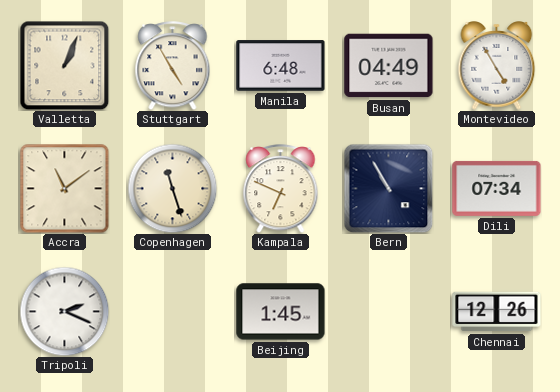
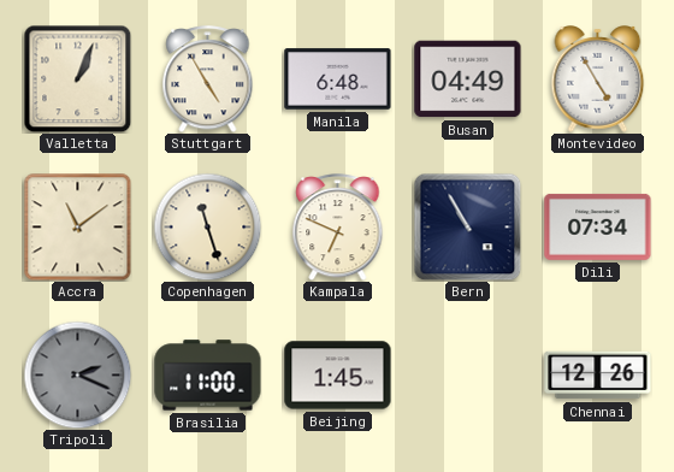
Tripoli dial: white -> grey
Brasilia: none -> 11:00
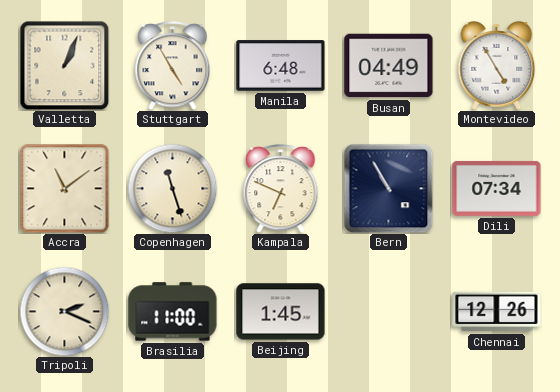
Tripoli dial: grey -> cream
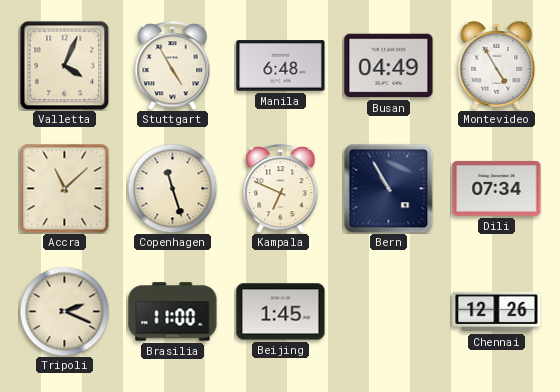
Valletta: 1:04 -> 4:04
Accra: 11:09 -> 11:08
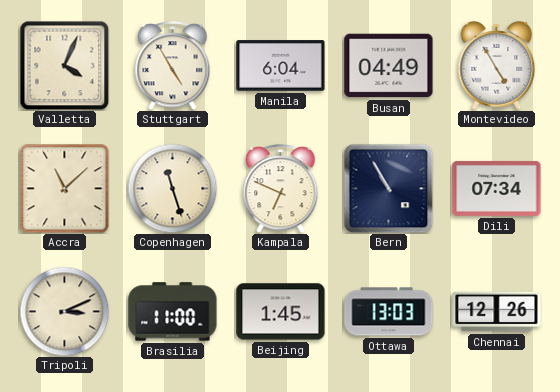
Manila: 6:48 -> 6:04
Tripoli: 2:19 -> 3:11
Ottawa: none -> 13:03
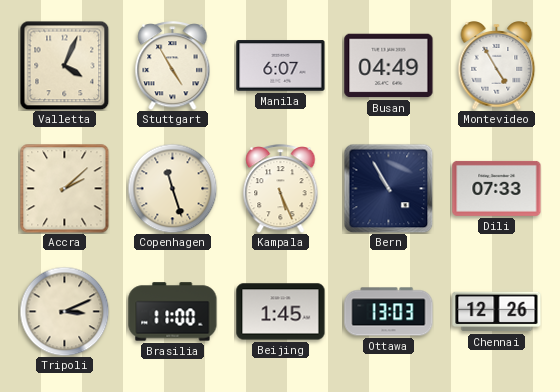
Manila: 6:04 -> 6:07
Accra: 11:08 -> 2:08
Kampala: 6:49 -> 5:26
Dili: 07:34 -> 07:33
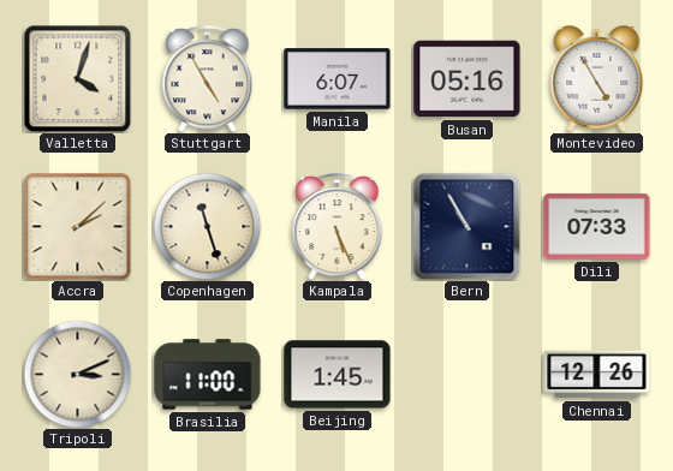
Valletta: 4:04 -> 4:03
Busan: 04:49 -> 05:16
Ottawa: 13:03 -> none
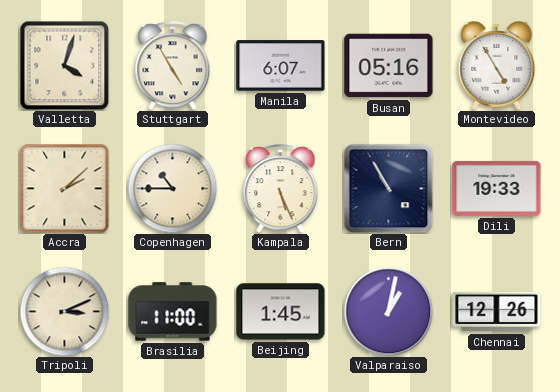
Copenhagen: 11:27 -> 10:45
Dili: 07:33 -> 19:33
Valparaiso: none -> 1:02
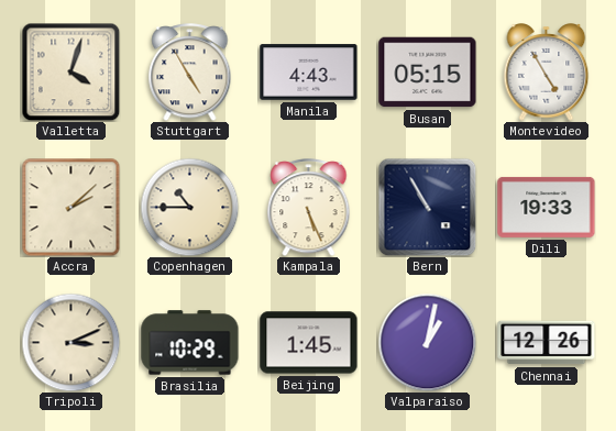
Manila: 6:07 -> 4:43
Busan: 05:16 -> 05:15
Brasilia: 11:00 -> 10:29
